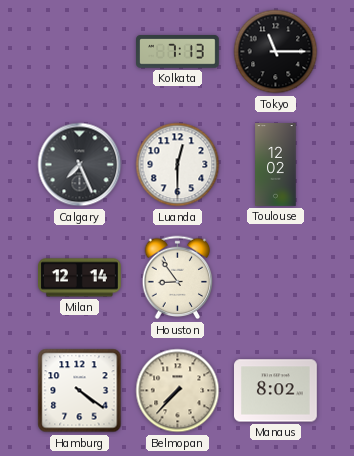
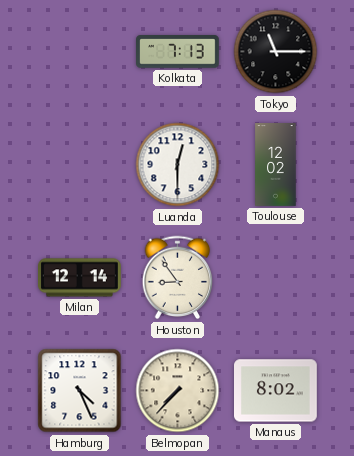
Calgary: 7:26 -> none
Hamburg: 4:21 -> 4:26
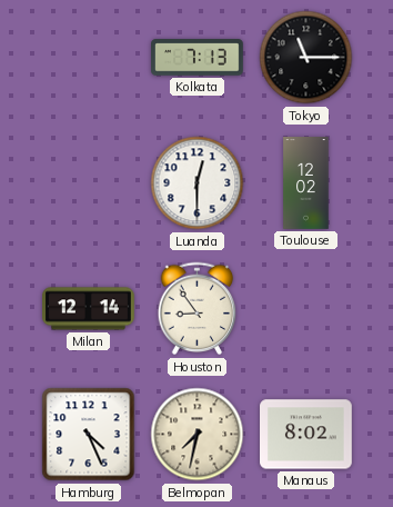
Belmopan: 7:37 -> 7:32
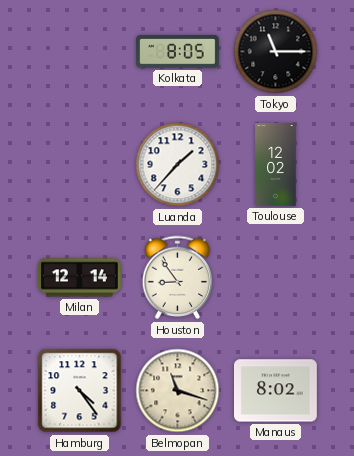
Kolkata: 7:13 -> 8:05
Luanda: 12:30 -> 1:37
Hamburg: 4:26 -> 4:24
Belmopan: 7:32 -> 11:18
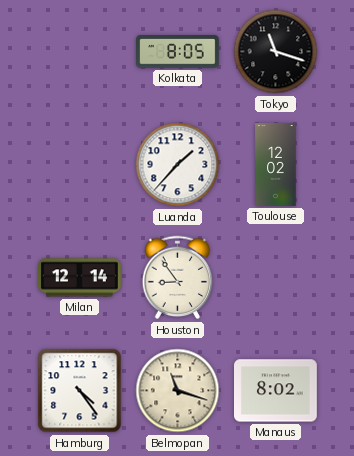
Tokyo: 11:15 -> 11:18
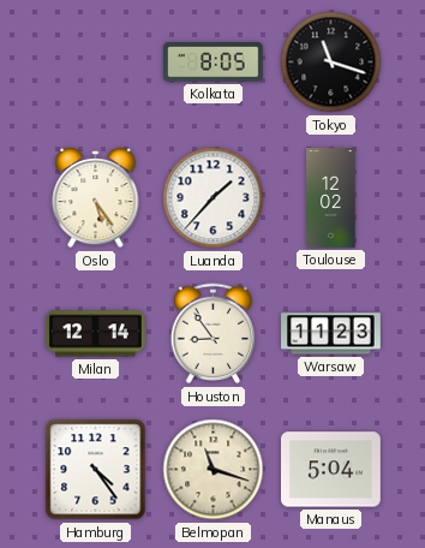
Oslo: none -> 5:24
Warsaw: none -> 11:23
Manaus: 8:02 -> 5:04
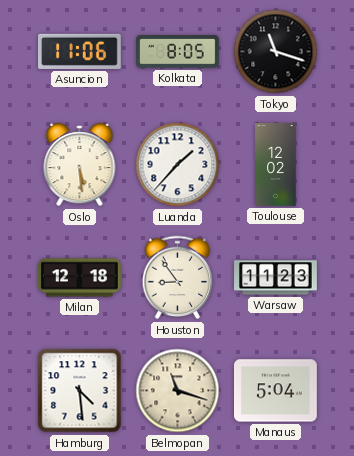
Asuncion: none -> 11:06
Oslo: 5:24 -> 5:29
Milan: 12:14 -> 12:18
Hamburg: 4:24 -> 4:29
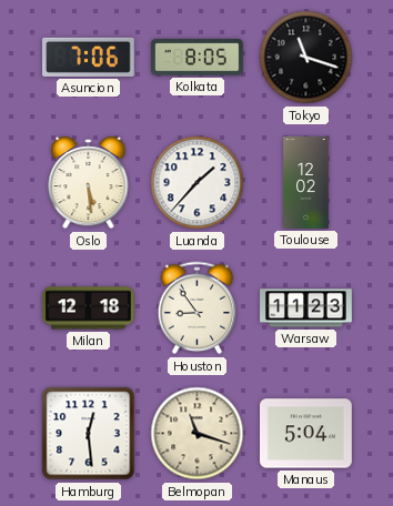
Asuncion: 11:06 -> 7:06
Hamburg: 4:29 -> 12:29
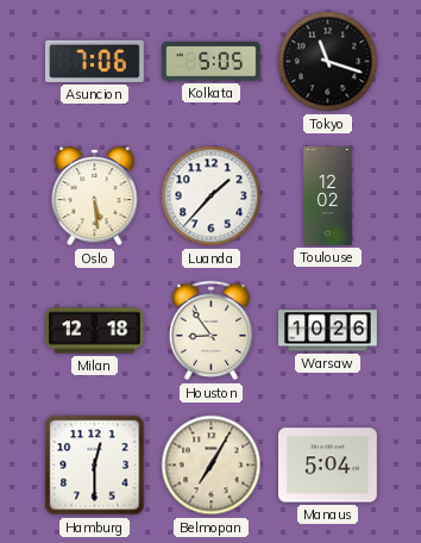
Kolkata: 8:05 -> 5:05
Warsaw: 11:23 -> 10:26
Hamburg: 12:29 -> 12:30
Belmopan: 11:18 -> 7:05
